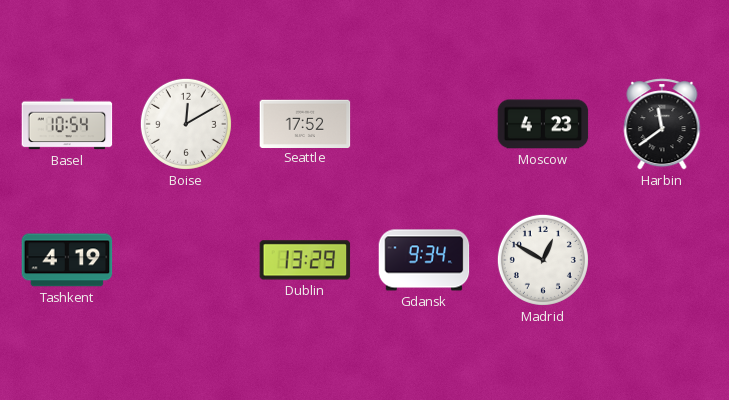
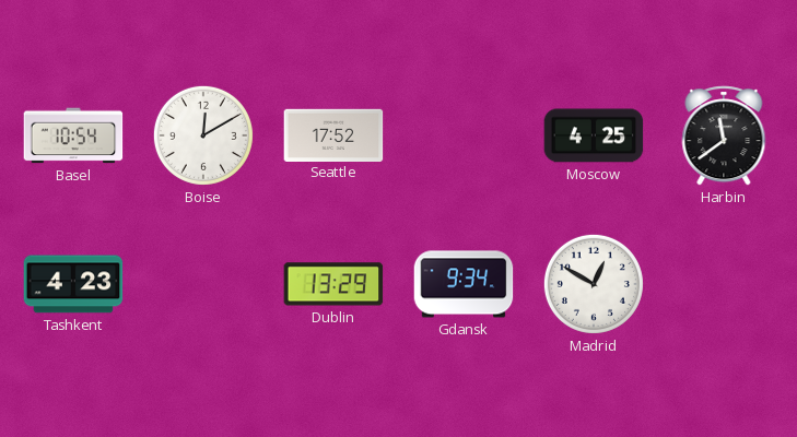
Moscow: 4:23 -> 4:25
Tashkent: 4:19 -> 4:23
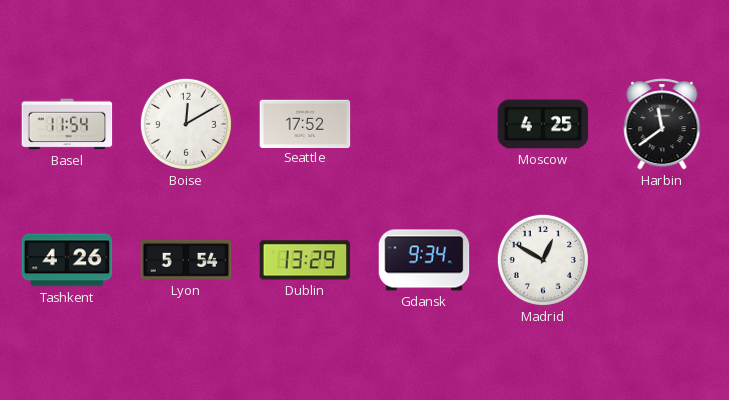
Basel: 10:54 -> 11:54
Tashkent: 4:23 -> 4:26
Lyon: none -> 5:54
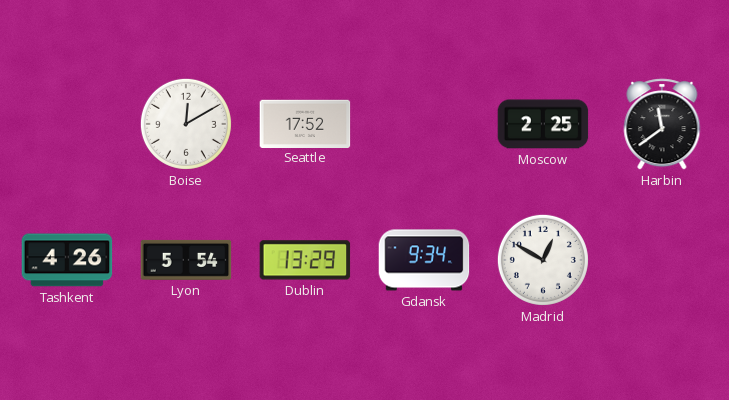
Basel: 11:54 -> none
Moscow: 4:25 -> 2:25
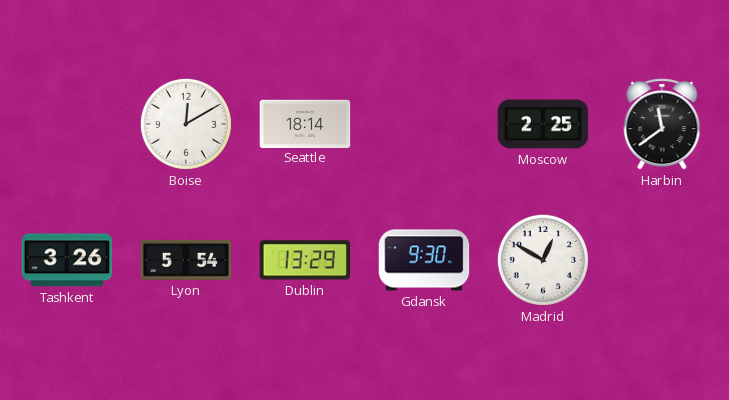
Seattle: 17:52 -> 18:14
Tashkent: 4:26 -> 3:26
Gdansk: 9:34 -> 9:30
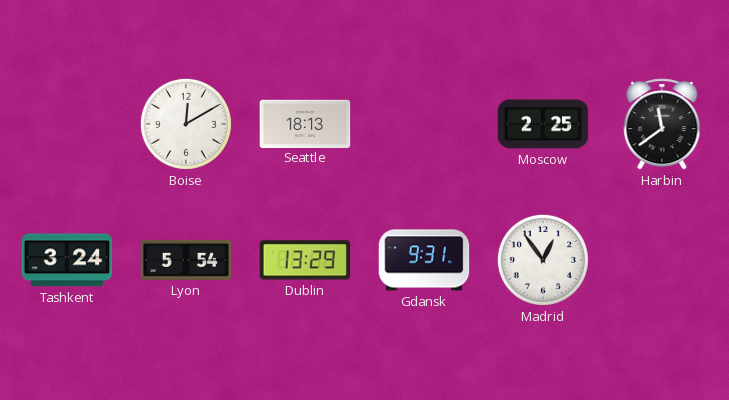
Seattle: 18:14 -> 18:13
Tashkent: 3:26 -> 3:24
Gdansk: 9:30 -> 9:31
Madrid: 12:50 -> 12:54
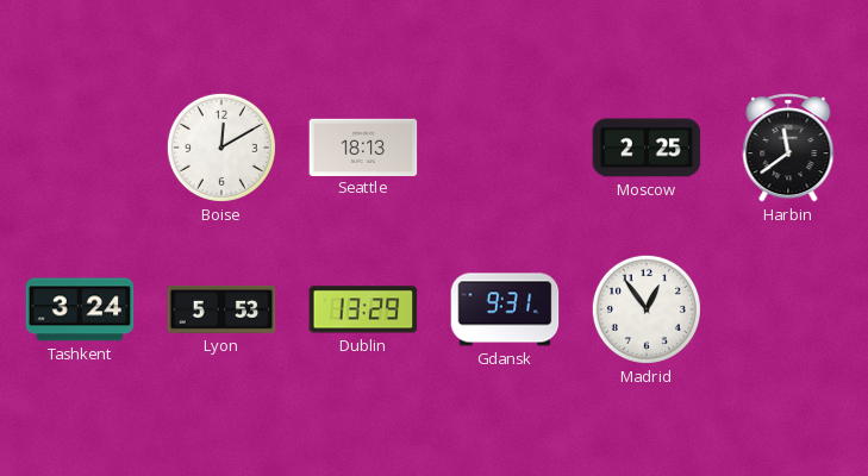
Lyon: 5:54 -> 5:53
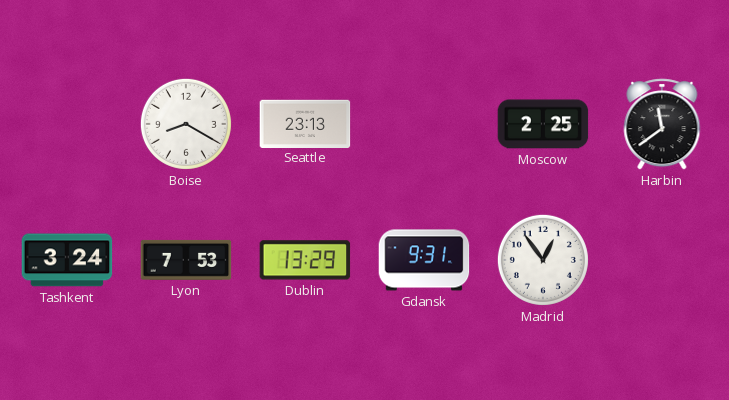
Boise: 12:10 -> 8:20
Seattle: 18:13 -> 23:13
Lyon: 5:53 -> 7:53
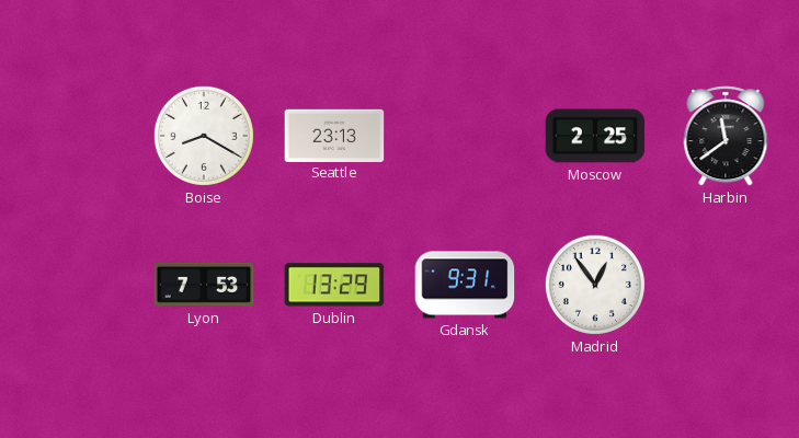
Tashkent: 3:24 -> none
